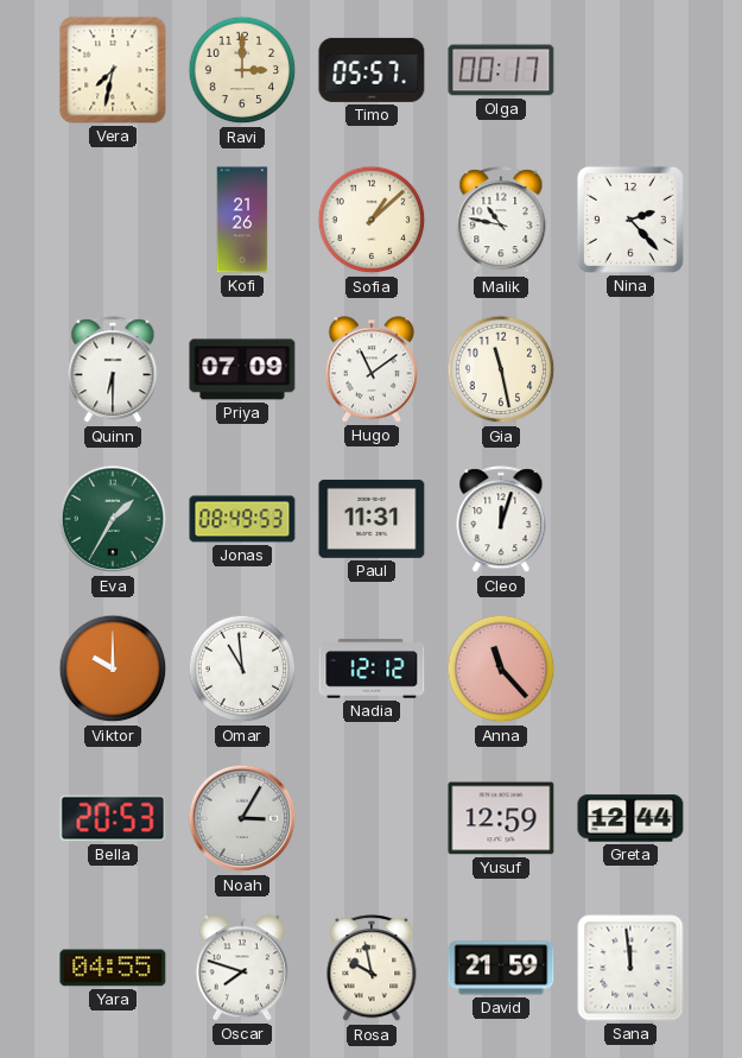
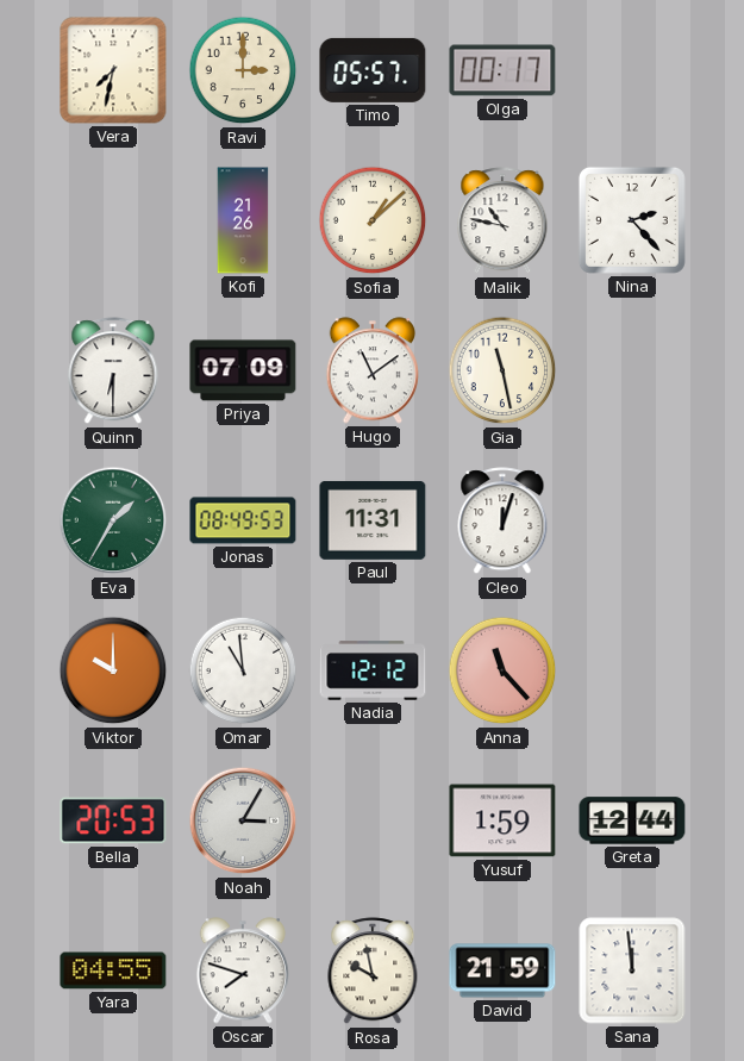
Yusuf: 12:59 -> 1:59
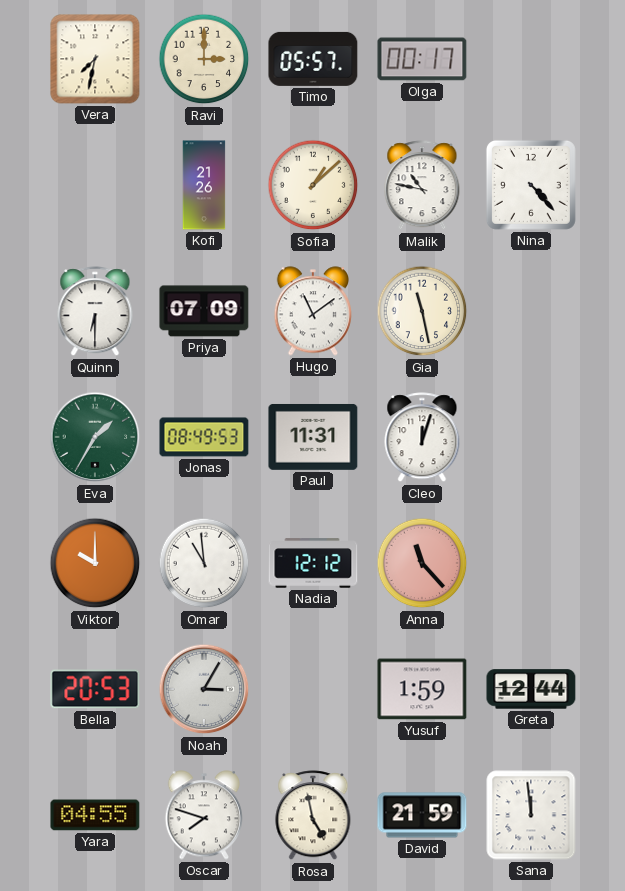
Nina: 2:23 -> 4:23
Rosa: 9:58 -> 4:58
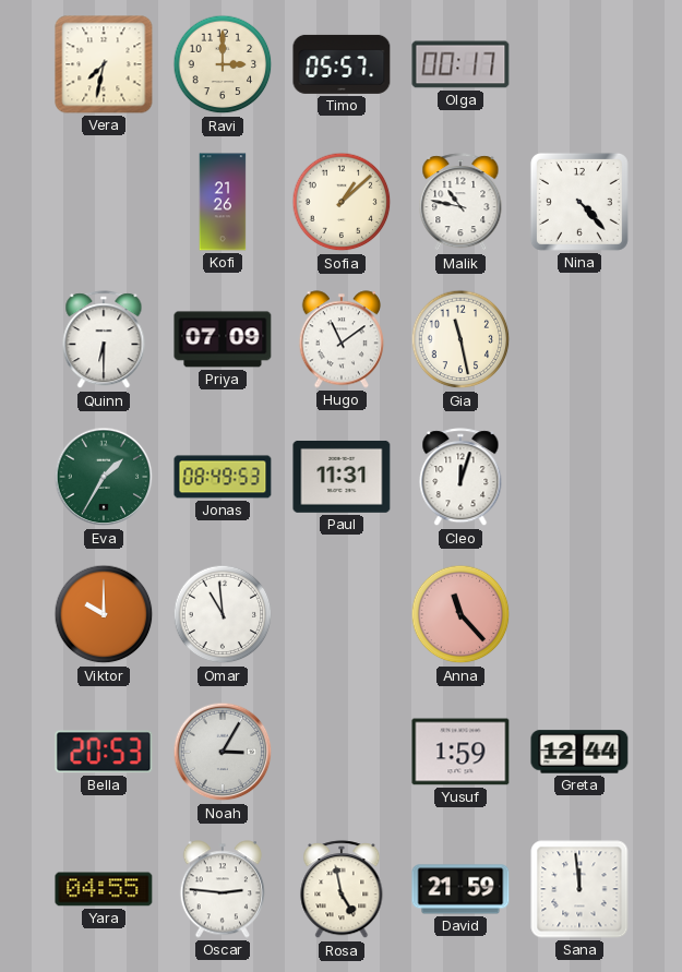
Nadia: 12:12 -> none
Oscar: 7:48 -> 2:46
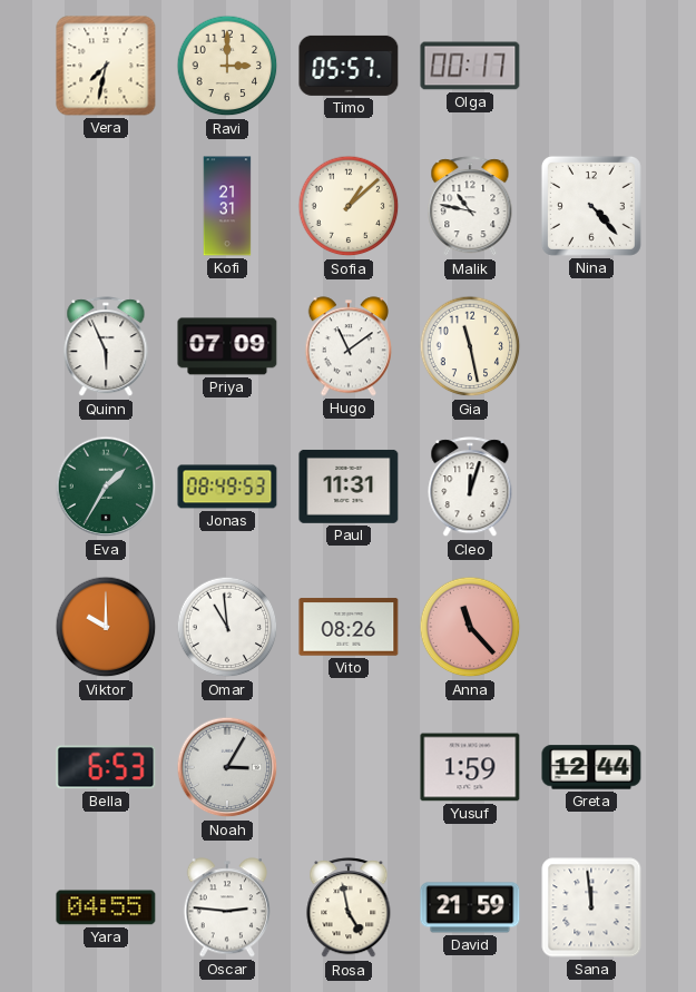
Kofi: 21:26 -> 21:31
Quinn: 6:30 -> 5:56
Vito: none -> 08:26
Bella: 20:53 -> 6:53
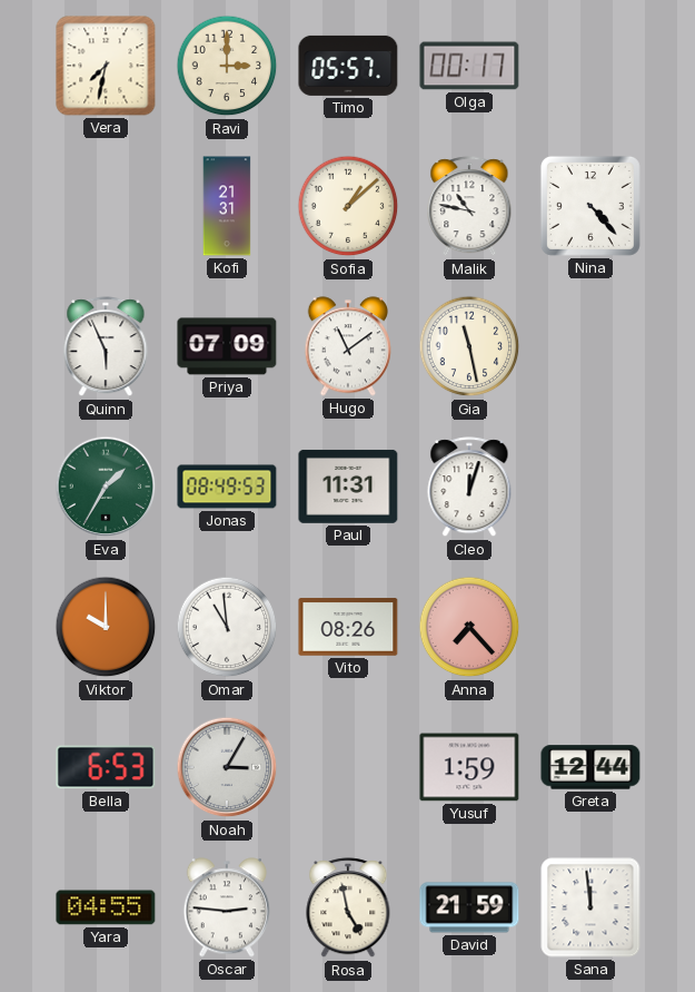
Anna: 11:23 -> 7:23
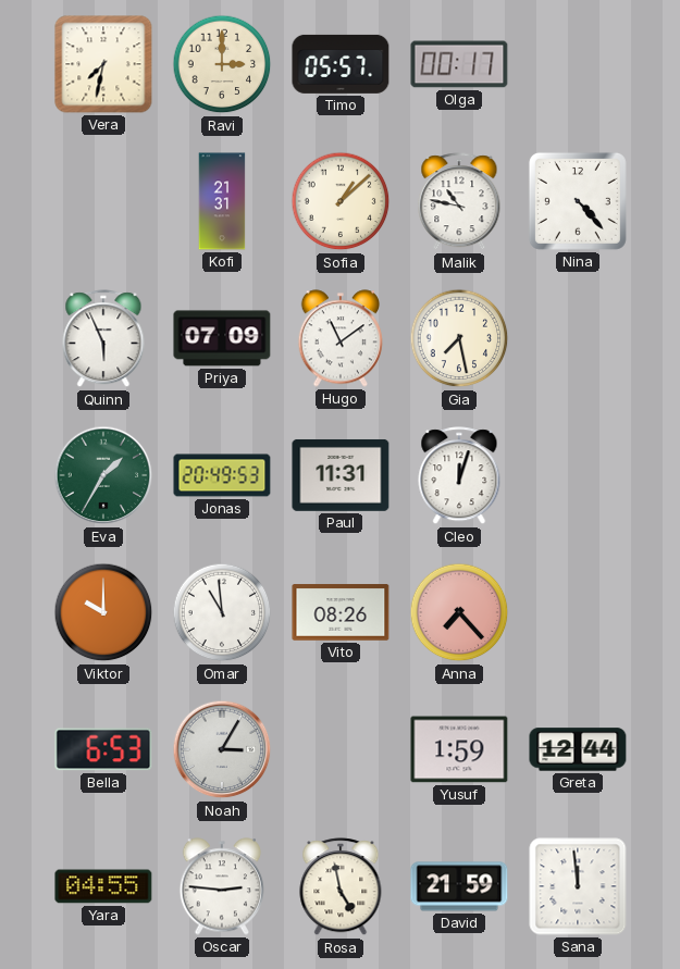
Gia: 11:28 -> 7:28
Jonas: 08:49 -> 20:49
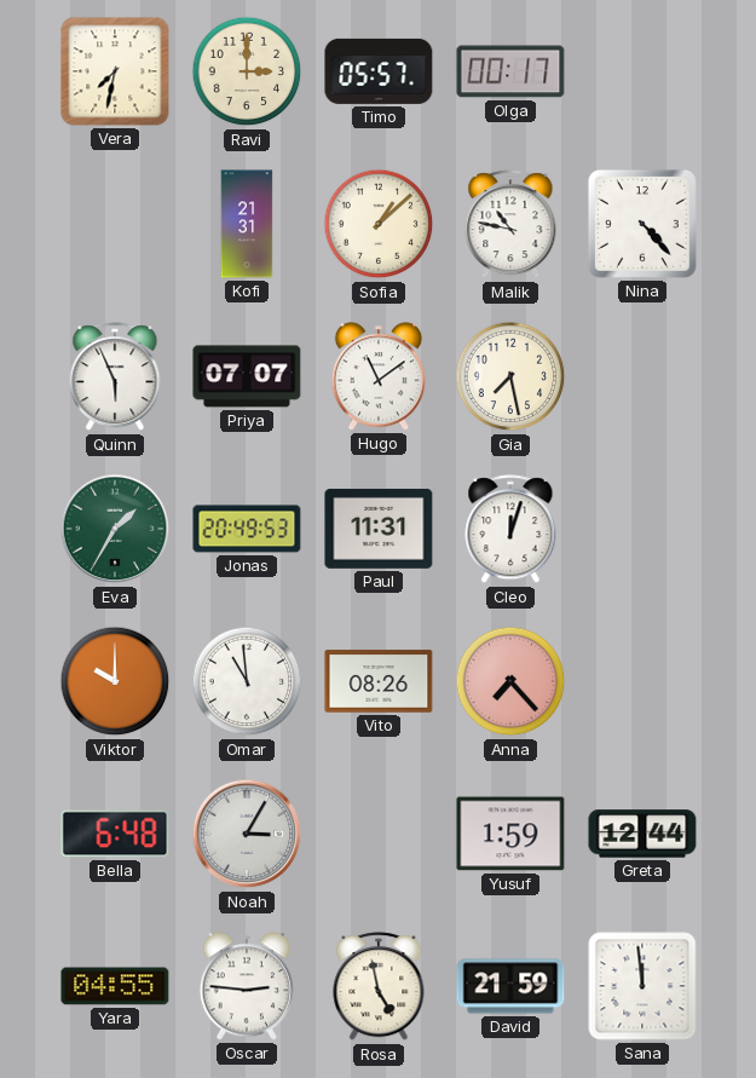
Priya: 07:09 -> 07:07
Bella: 6:53 -> 6:48
